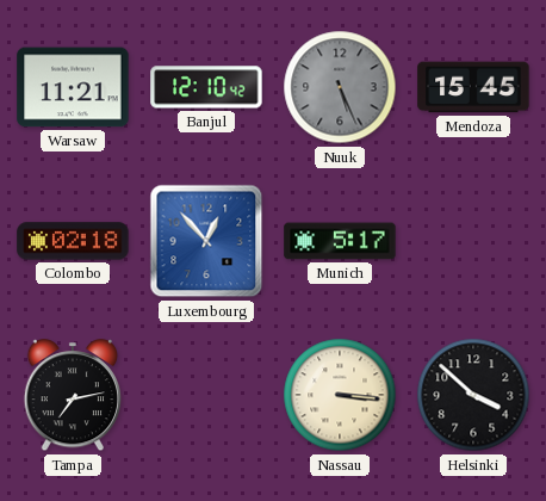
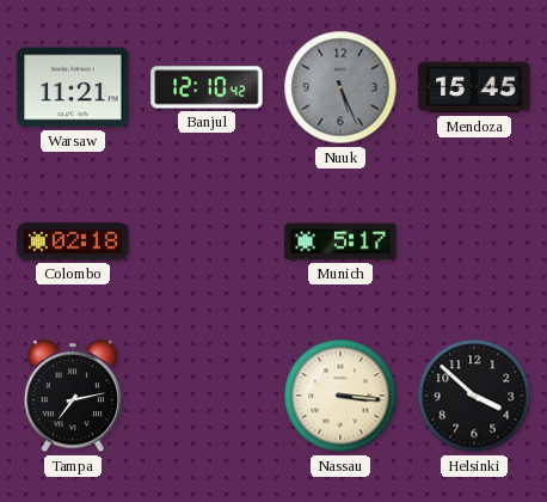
Luxembourg: 12:53 -> none
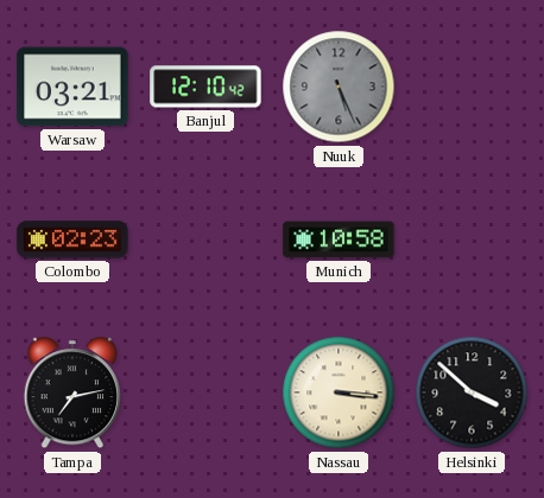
Warsaw: 11:21 -> 03:21
Mendoza: 15:45 -> none
Colombo: 02:18 -> 02:23
Munich: 5:17 -> 10:58
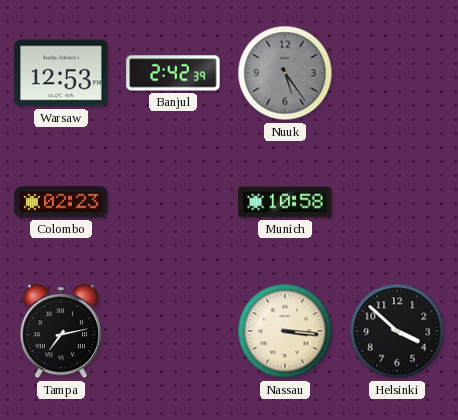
Warsaw: 03:21 -> 12:53
Banjul: 12:10 -> 2:42
Nuuk: 5:26 -> 5:24
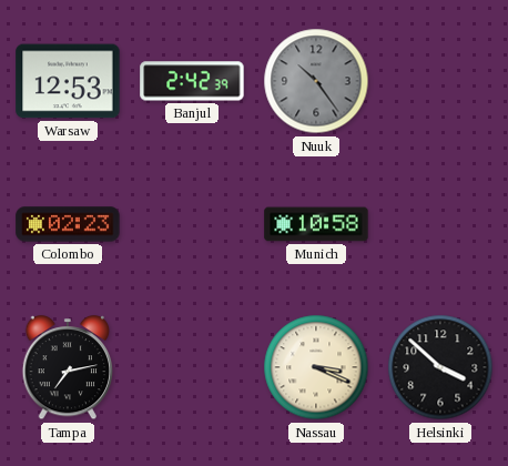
Nuuk: 5:24 -> 10:24
Nassau: 3:16 -> 3:19
